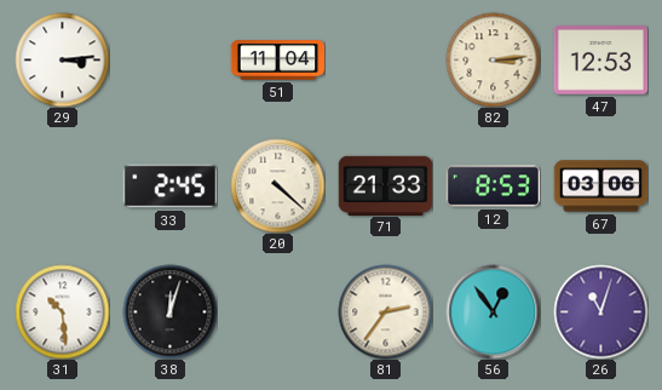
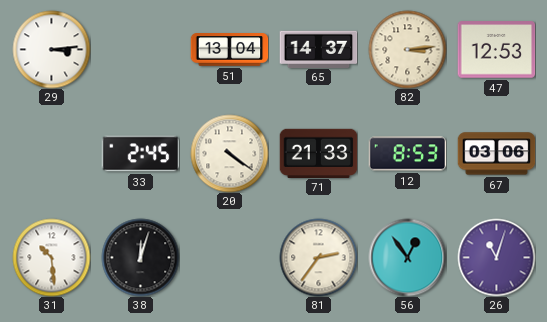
51: 11:04 -> 13:04
65: none -> 14:37
20: 4:22 -> 4:21
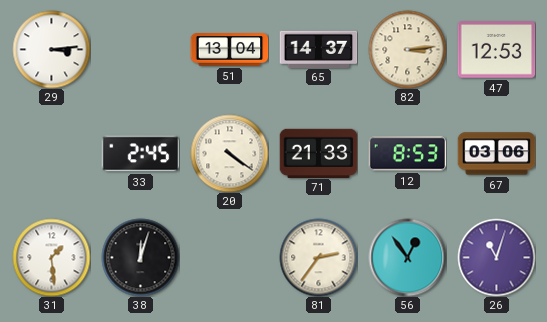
31: 10:29 -> 1:29
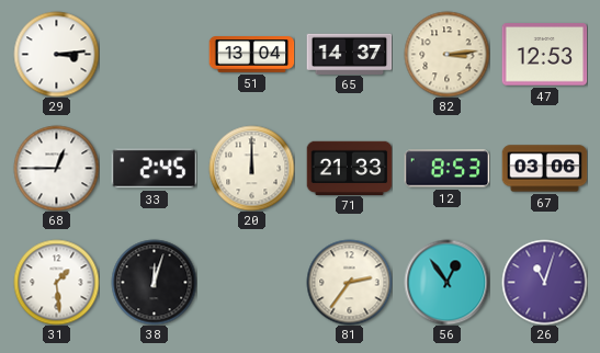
68: none -> 12:45
20: 4:21 -> 12:00
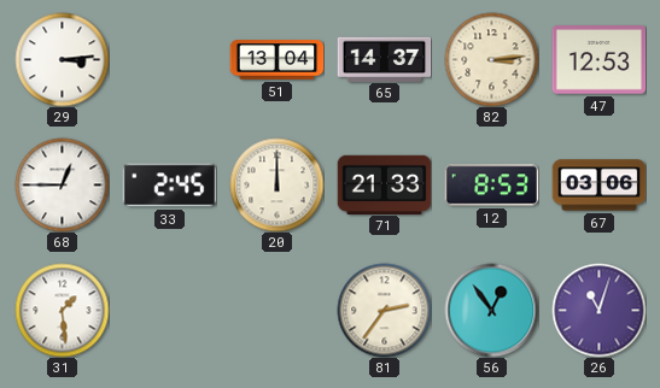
38: 12:03 -> none
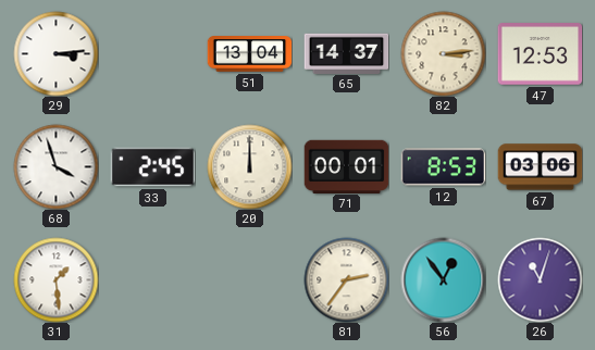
68: 12:45 -> 3:57
71: 21:33 -> 00:01
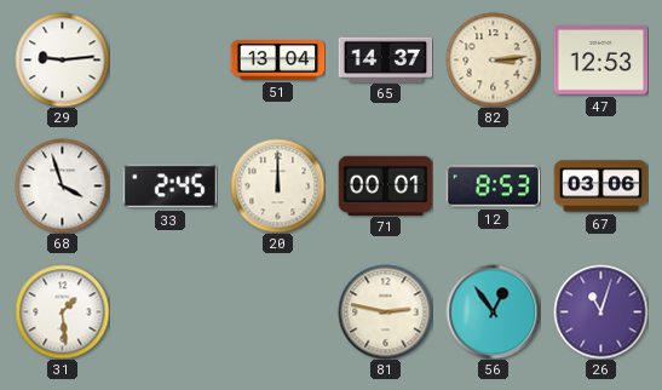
29: 3:14 -> 9:14
81: 2:36 -> 2:47
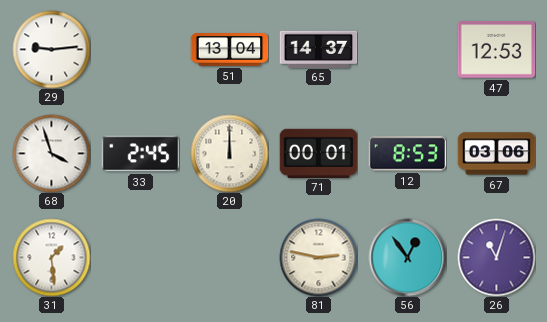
82: 3:14 -> none
